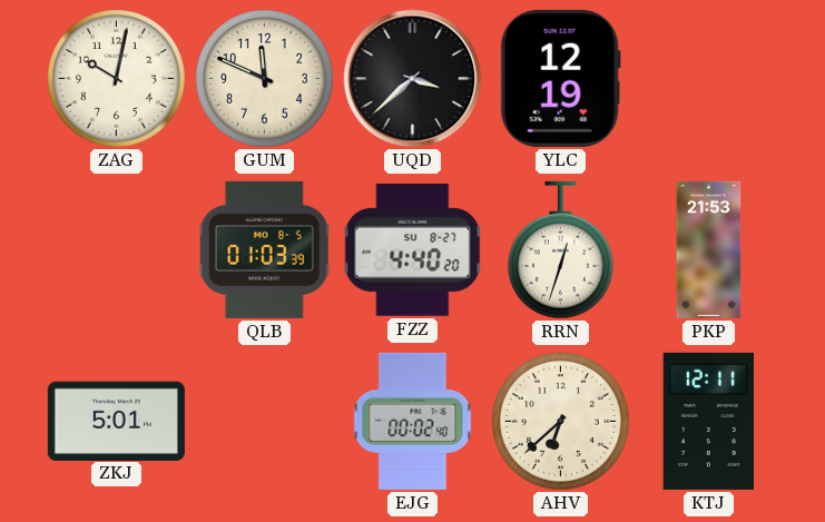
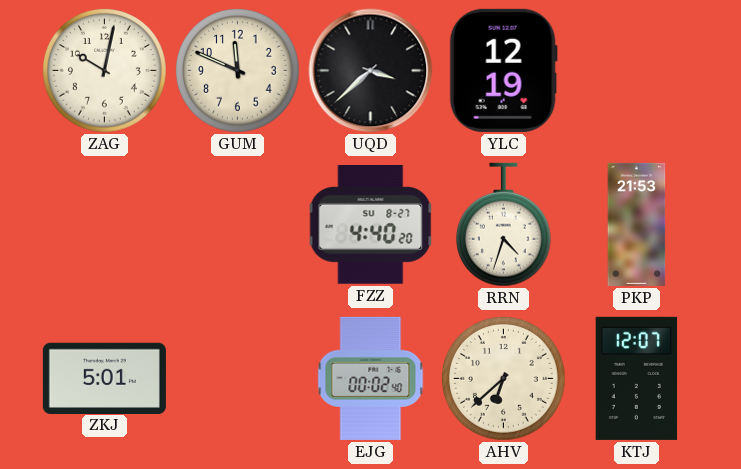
QLB: 01:03 -> none
RRN: 12:33 -> 4:33
KTJ: 12:11 -> 12:07
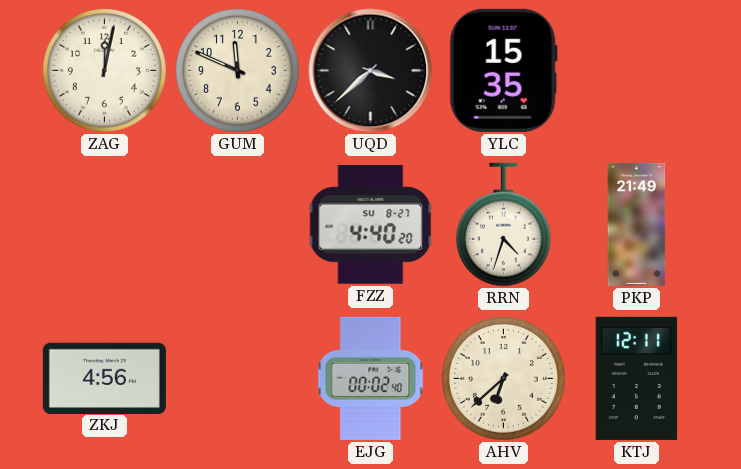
ZAG: 10:02 -> 12:02
YLC: 12:19 -> 15:35
PKP: 21:53 -> 21:49
ZKJ: 5:01 -> 4:56
KTJ: 12:07 -> 12:11
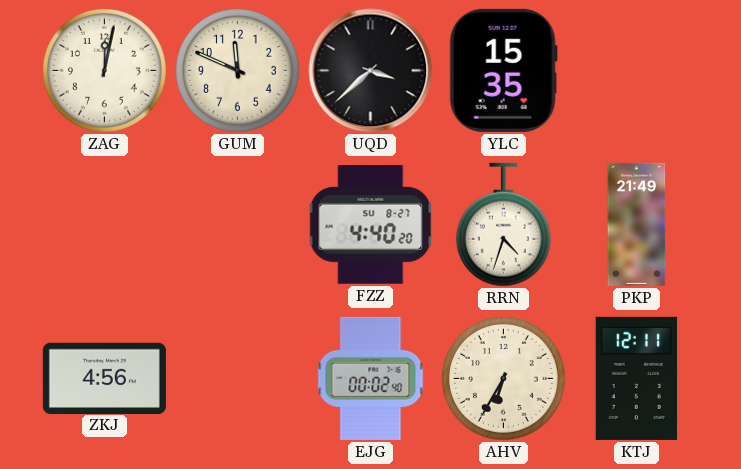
AHV: 6:38 -> 6:35
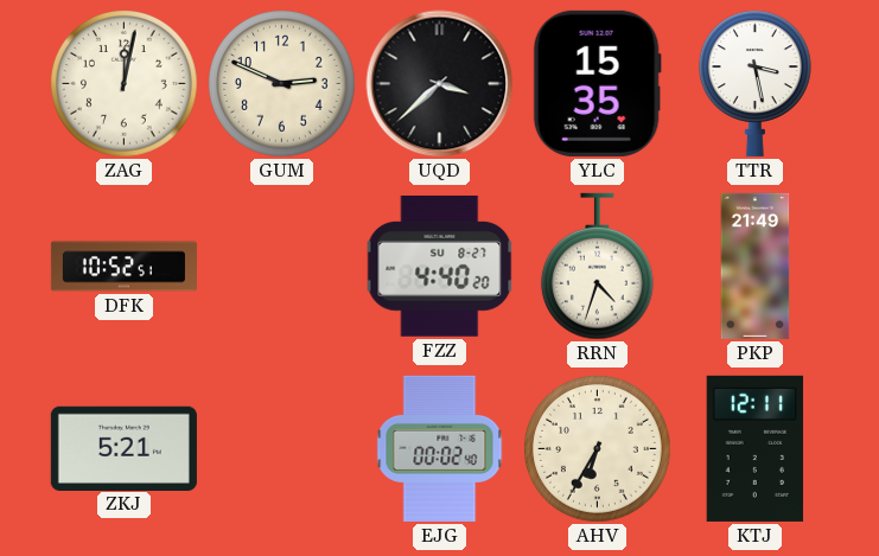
GUM: 11:49 -> 2:49
TTR: none -> 3:28
DFK: none -> 10:52
ZKJ: 4:56 -> 5:21
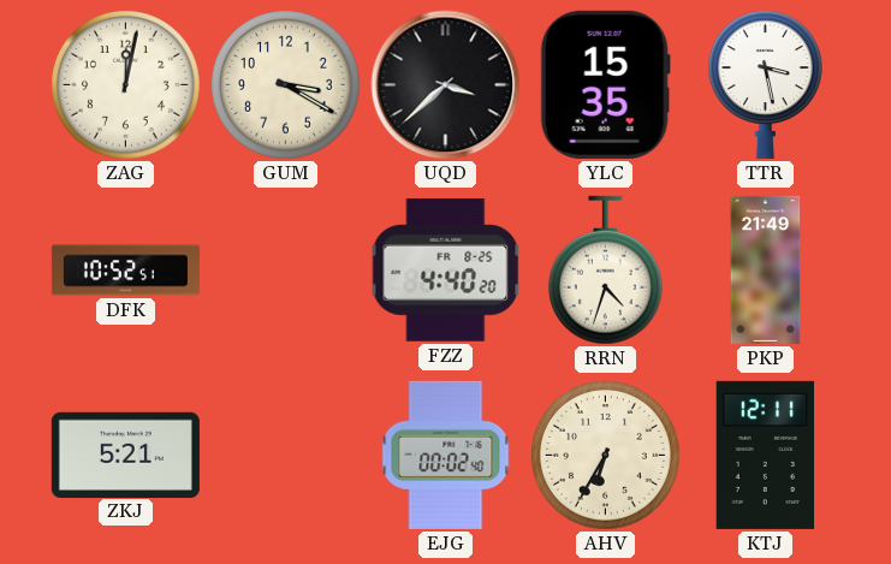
GUM: 2:49 -> 3:20
FZZ date: SU 8-27 -> FR 8-25
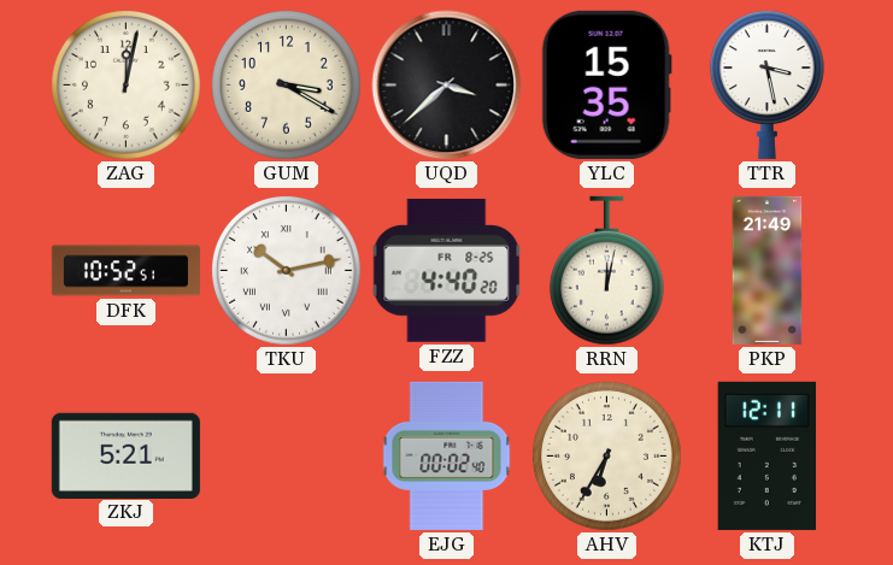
TKU: none -> 10:13
RRN: 4:33 -> 12:02
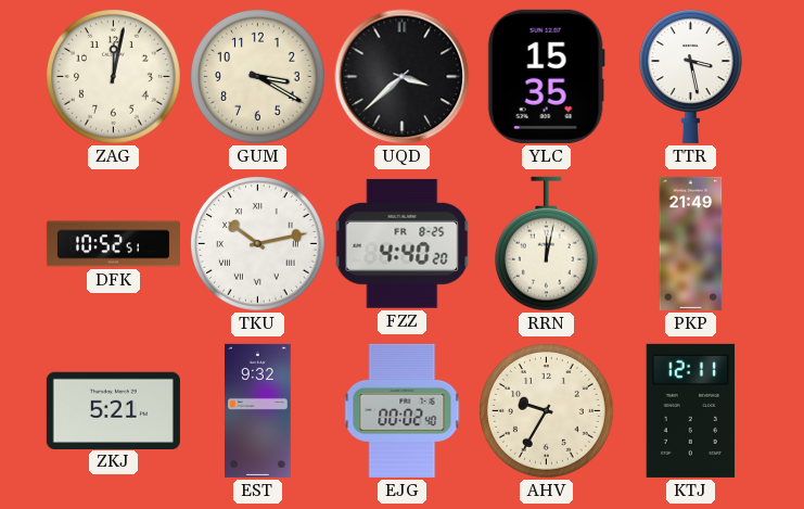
EST: none -> 9:32
AHV: 6:35 -> 9:35
